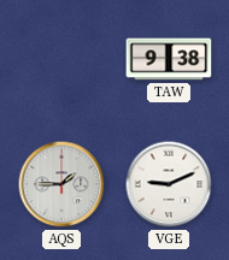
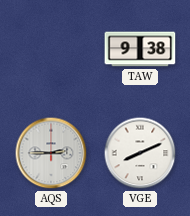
AQS: 1:45 -> 2:45
VGE: 9:11 -> 8:11
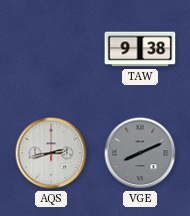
AQS: 2:45 -> 2:43
VGE dial: white -> grey
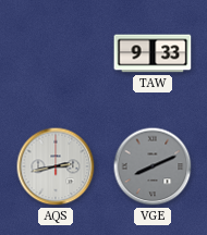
TAW: 9:38 -> 9:33
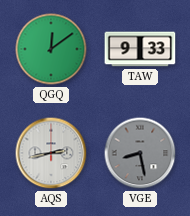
QGQ: none -> 12:09
VGE: 8:11 -> 8:28
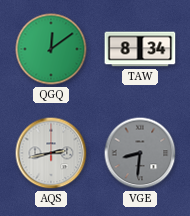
TAW: 9:33 -> 8:34
VGE: 8:28 -> 8:31
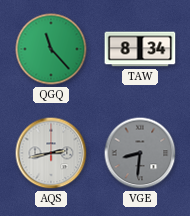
QGQ: 12:09 -> 11:23
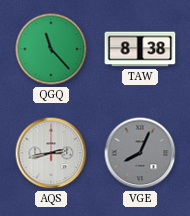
TAW: 8:34 -> 8:38
VGE: 8:31 -> 8:04
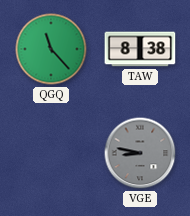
AQS: 2:43 -> none
VGE: 8:04 -> 8:47
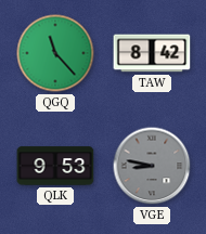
TAW: 8:38 -> 8:42
QLK: none -> 9:53
